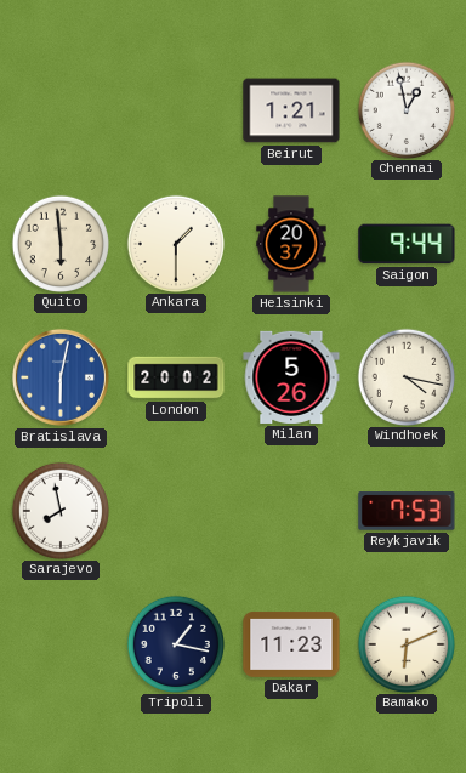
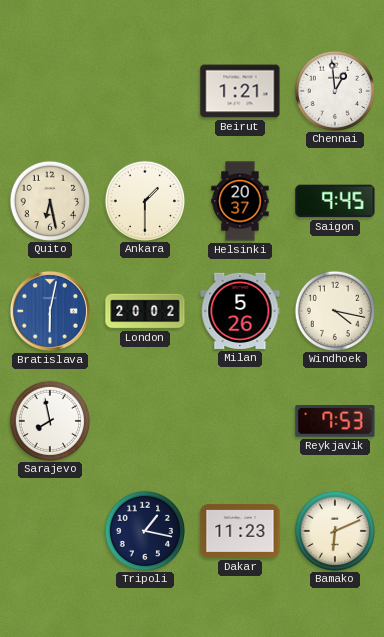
Chennai: 12:58 -> 12:59
Quito: 5:59 -> 6:28
Saigon: 9:44 -> 9:45
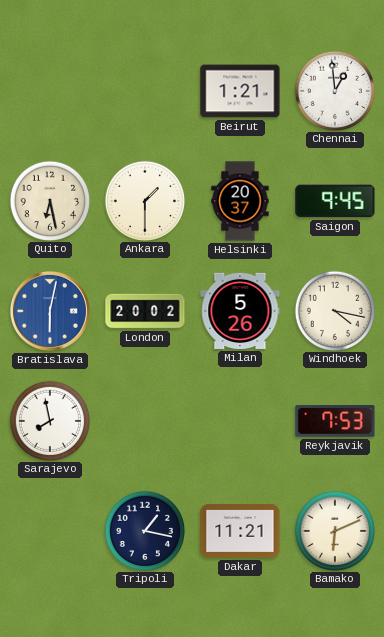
Dakar: 11:23 -> 11:21
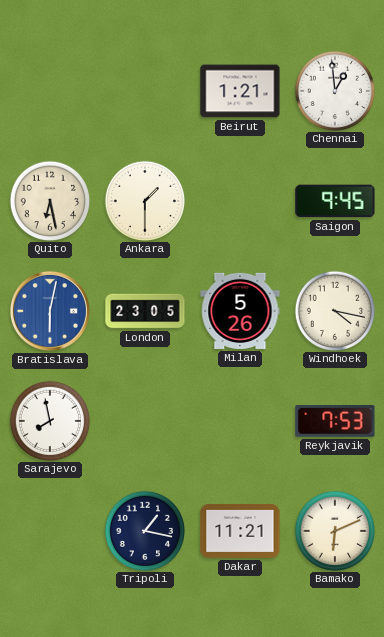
Helsinki: 20:37 -> none
London: 20:02 -> 23:05
